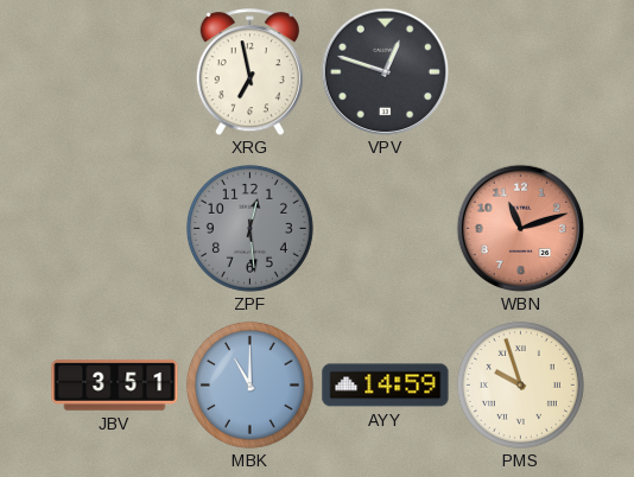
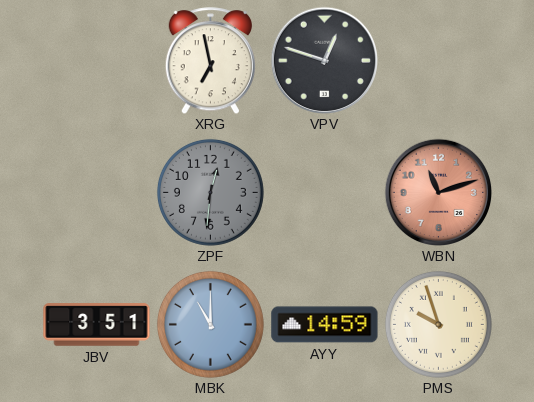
ZPF: 12:29 -> 12:31
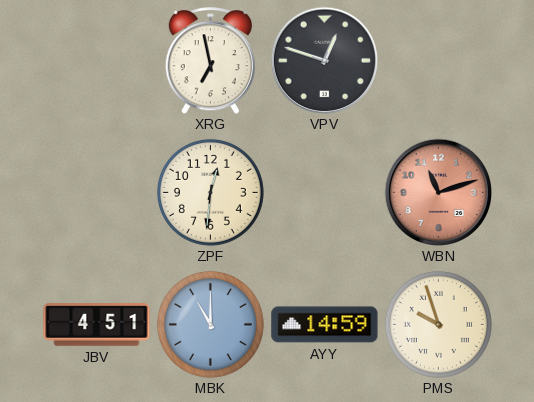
ZPF dial: grey -> cream
JBV: 3:51 -> 4:51
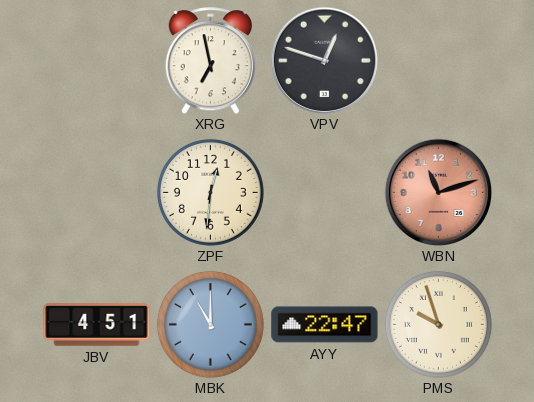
AYY: 14:59 -> 22:47
